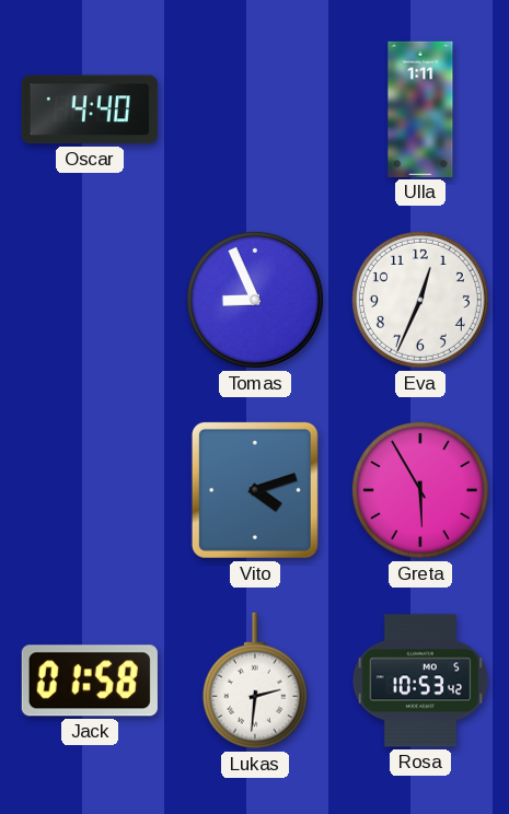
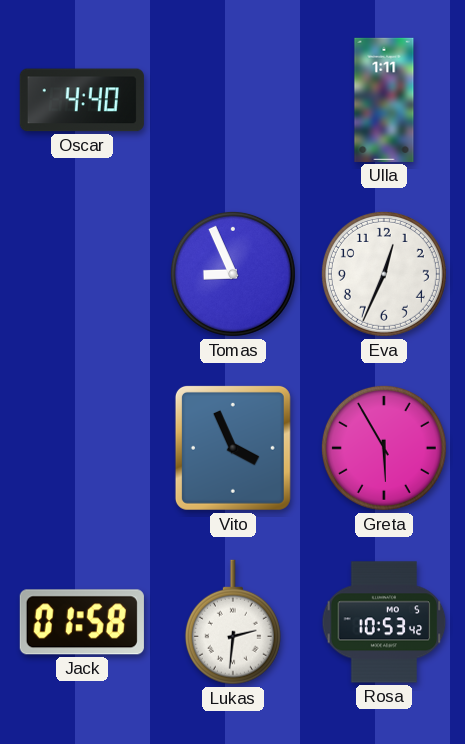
Vito: 4:12 -> 3:56
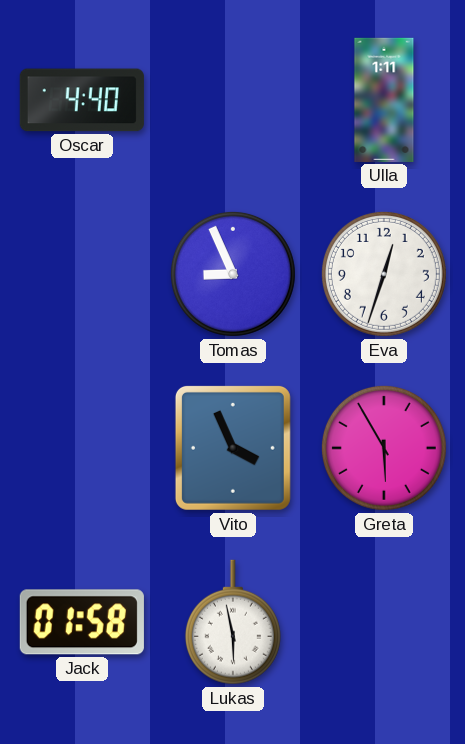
Eva: 12:34 -> 12:33
Lukas: 2:31 -> 5:58
Rosa: 10:53 -> none
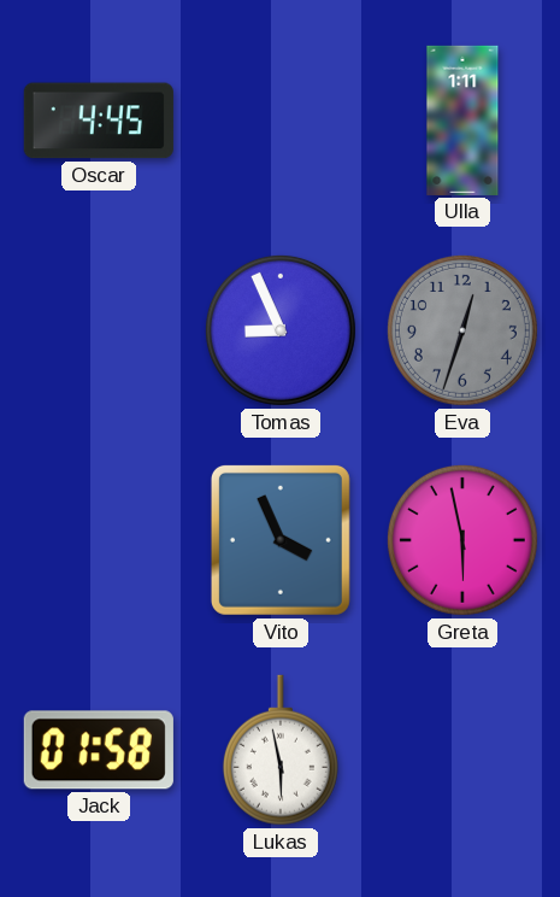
Oscar: 4:40 -> 4:45
Eva dial: white -> grey
Greta: 5:55 -> 5:58
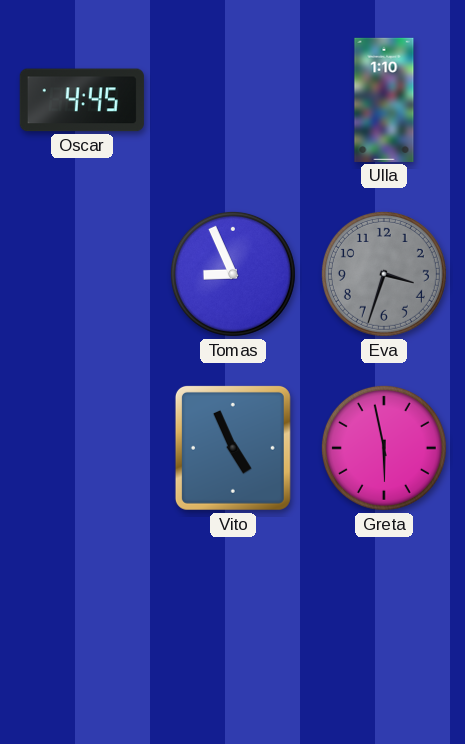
Ulla: 1:11 -> 1:10
Eva: 12:33 -> 3:33
Vito: 3:56 -> 4:56
Jack: 01:58 -> none
Lukas: 5:58 -> none
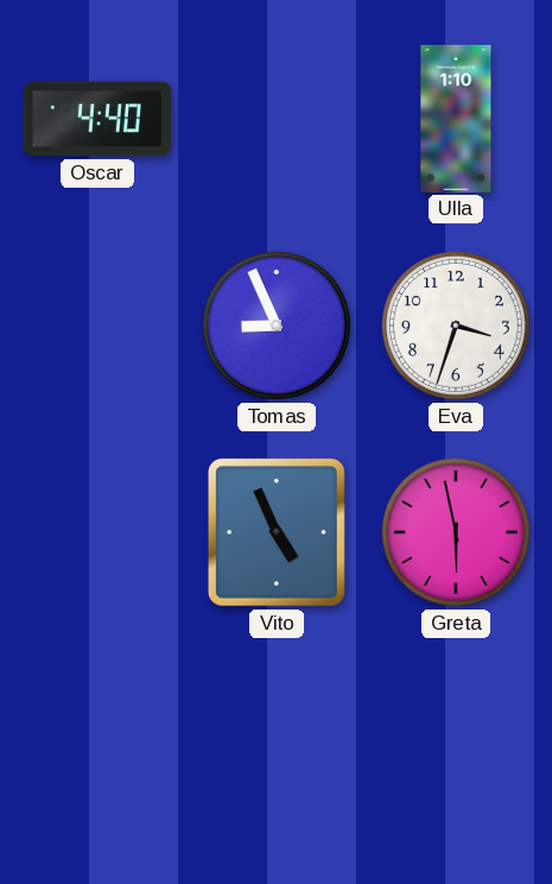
Oscar: 4:45 -> 4:40
Eva dial: grey -> white
